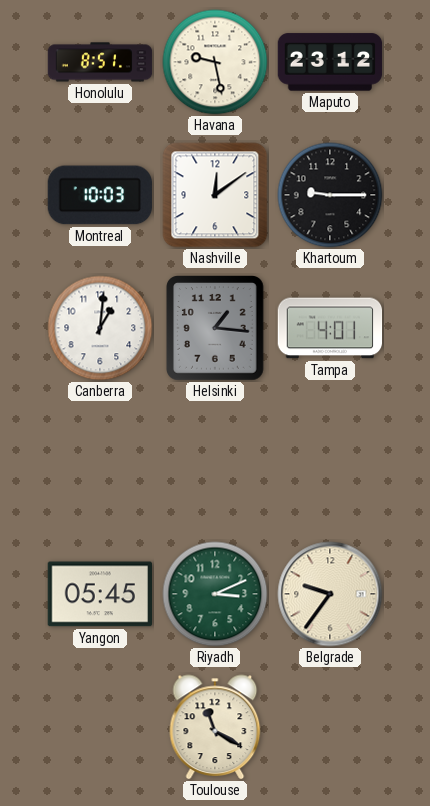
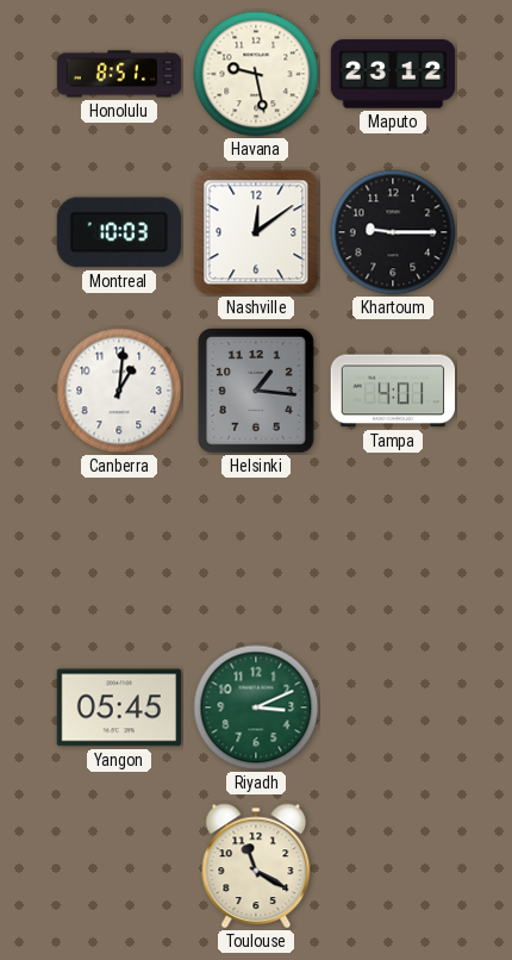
Belgrade: 9:36 -> none
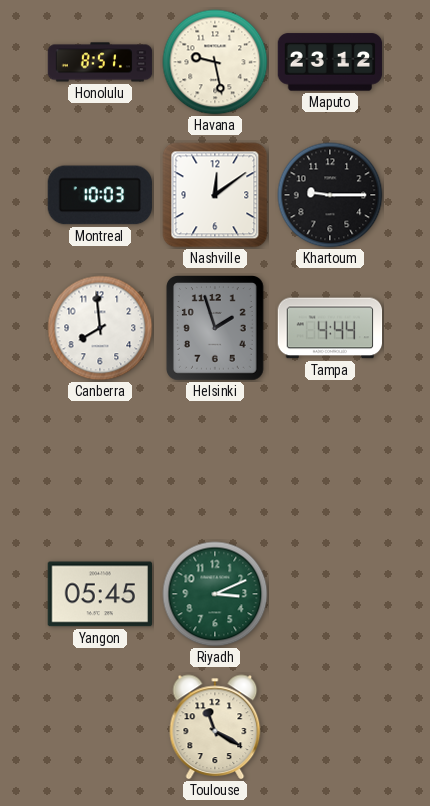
Canberra: 1:01 -> 7:59
Helsinki: 1:16 -> 1:57
Tampa: 4:01 -> 4:44
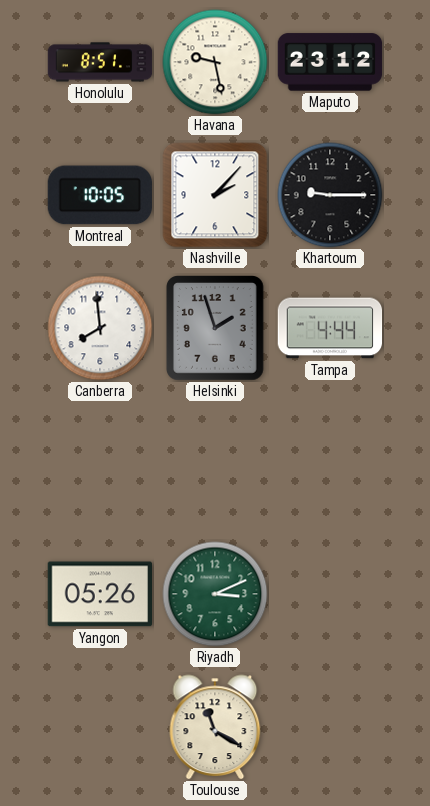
Montreal: 10:03 -> 10:05
Nashville: 12:09 -> 2:07
Yangon: 05:45 -> 05:26
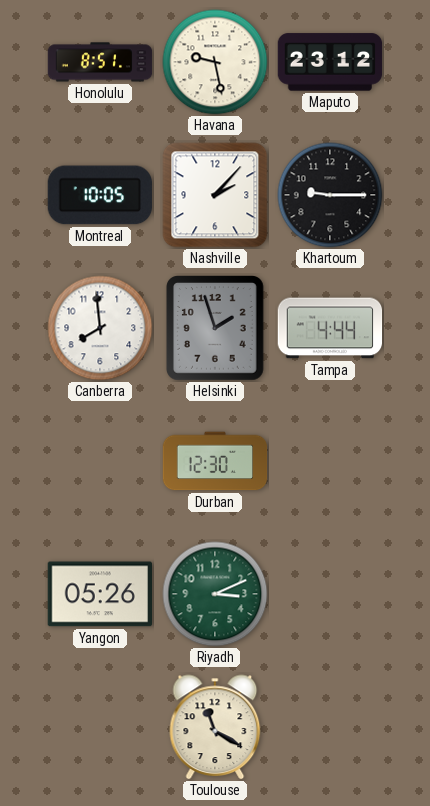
Durban: none -> 12:30
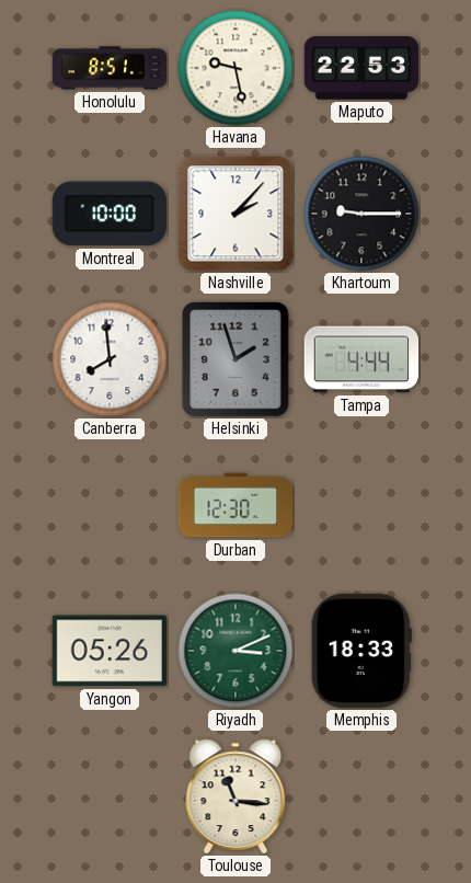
Maputo: 23:12 -> 22:53
Montreal: 10:05 -> 10:00
Memphis: none -> 18:33
Toulouse: 11:20 -> 11:16
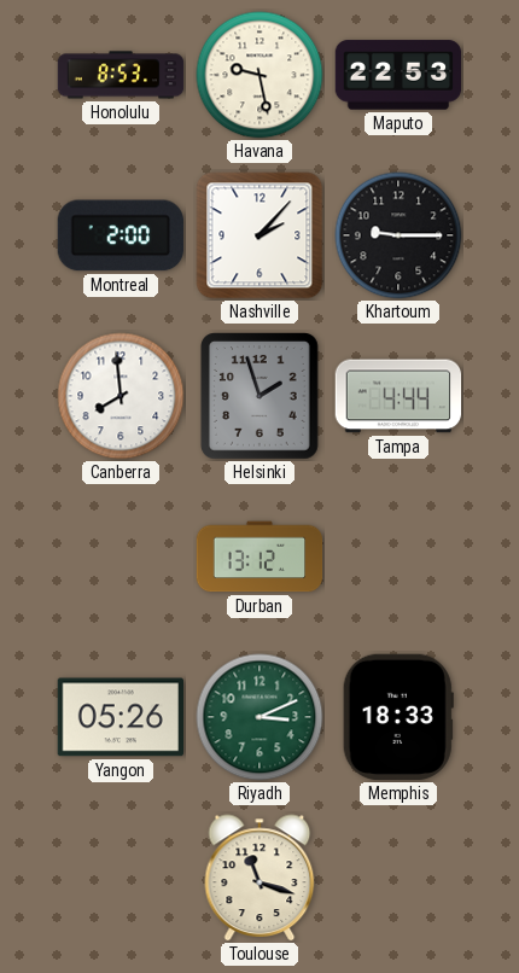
Honolulu: 8:51 -> 8:53
Montreal: 10:00 -> 2:00
Durban: 12:30 -> 13:12
Toulouse: 11:16 -> 11:18
